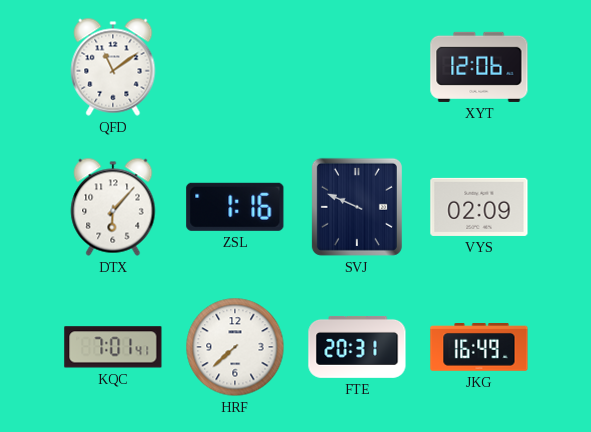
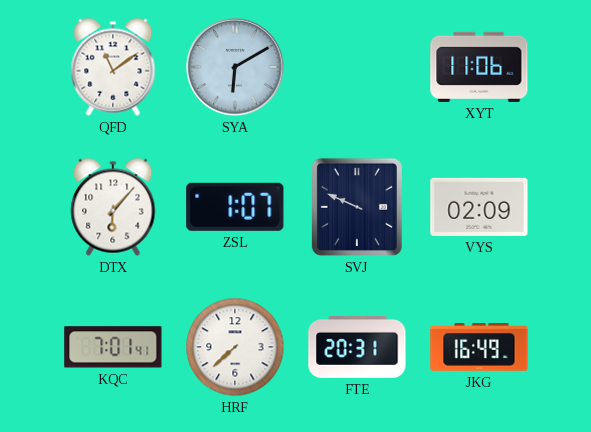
SYA: none -> 6:10
XYT: 12:06 -> 11:06
ZSL: 1:16 -> 1:07
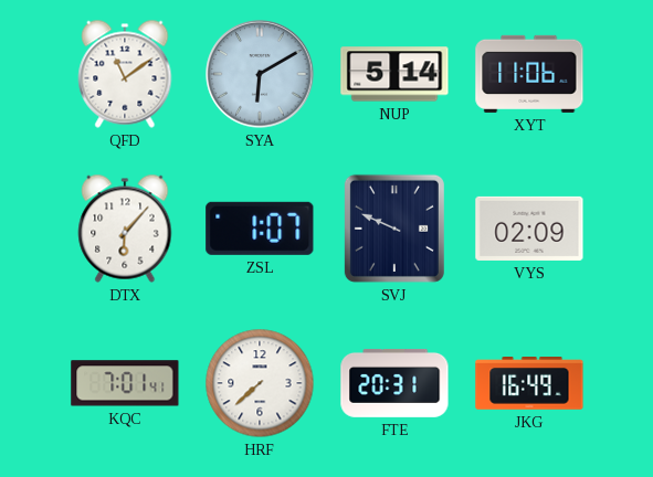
NUP: none -> 5:14
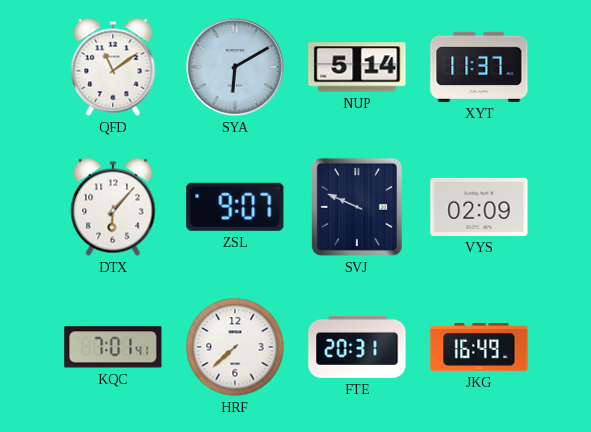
XYT: 11:06 -> 11:37
ZSL: 1:07 -> 9:07
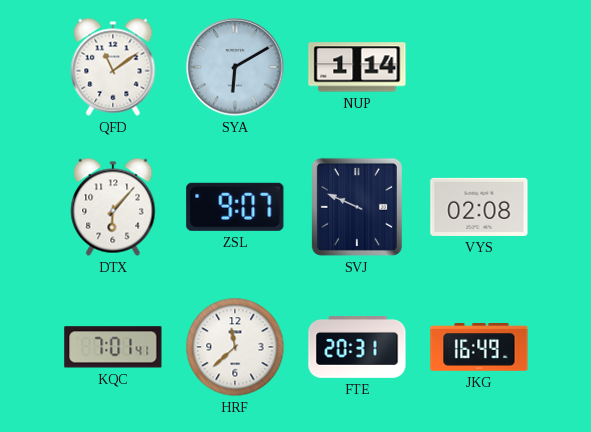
NUP: 5:14 -> 1:14
XYT: 11:37 -> none
VYS: 02:09 -> 02:08
HRF: 7:38 -> 11:38
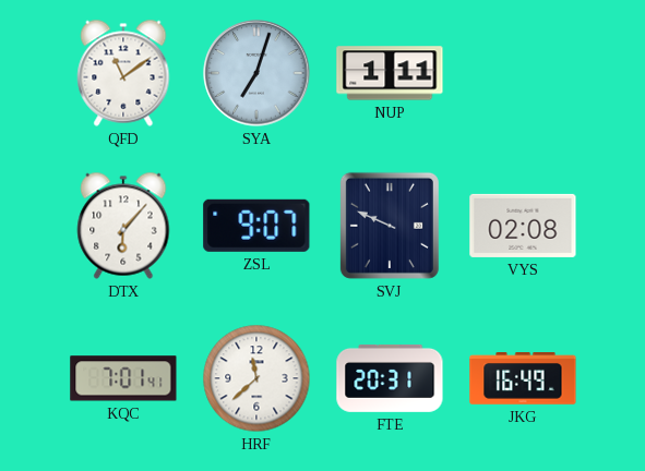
SYA: 6:10 -> 7:03
NUP: 1:14 -> 1:11
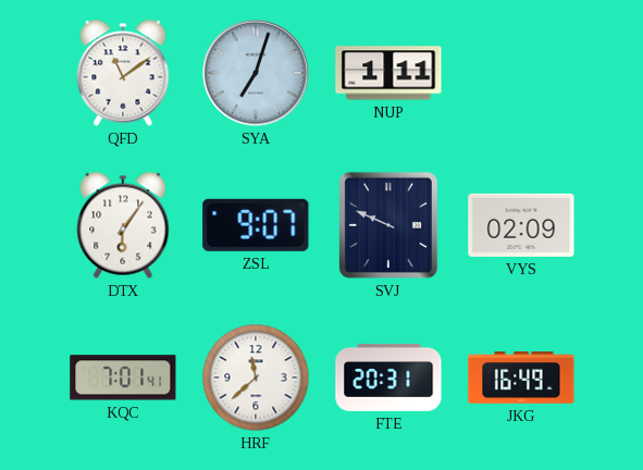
DTX: 6:07 -> 6:06
VYS: 02:08 -> 02:09
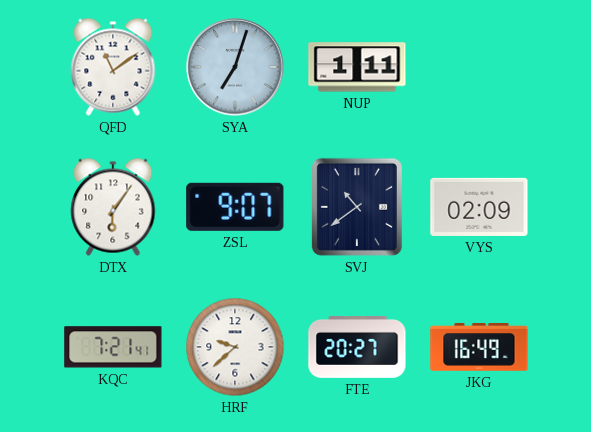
SVJ: 9:49 -> 10:39
KQC: 7:01 -> 7:21
HRF: 11:38 -> 9:38
FTE: 20:31 -> 20:27
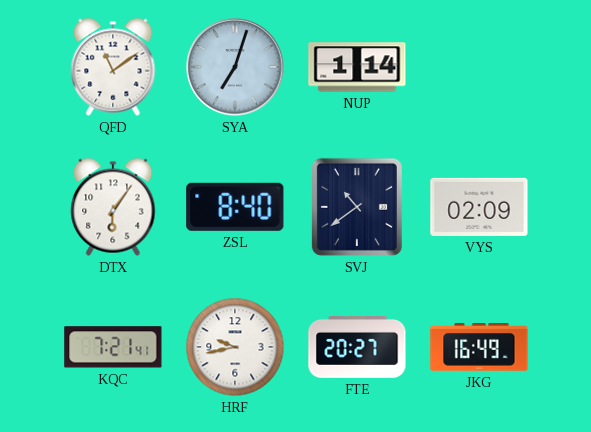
NUP: 1:11 -> 1:14
ZSL: 9:07 -> 8:40
HRF: 9:38 -> 9:43
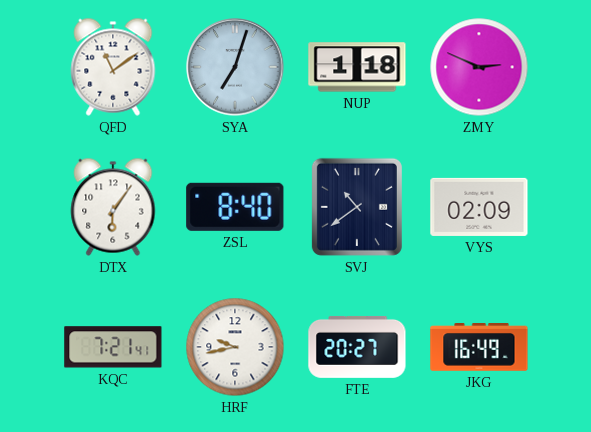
NUP: 1:14 -> 1:18
ZMY: none -> 2:49
